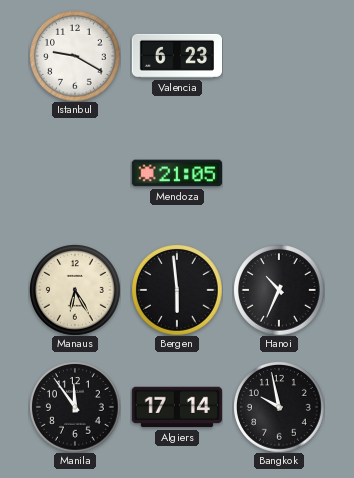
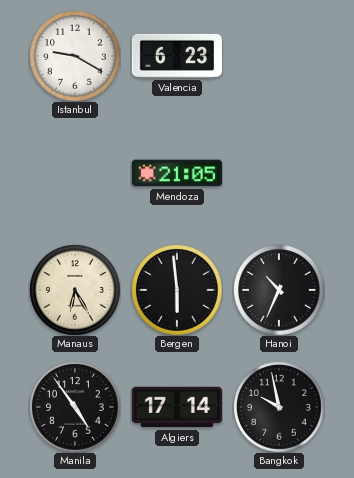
Manila: 11:54 -> 4:54
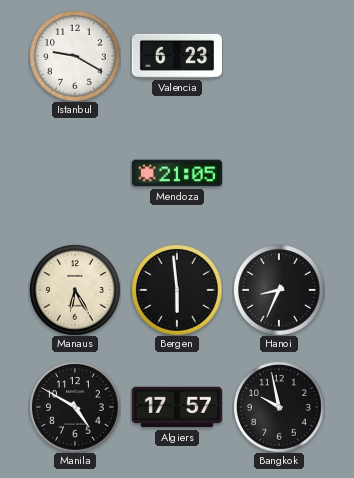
Hanoi: 10:34 -> 8:34
Manila: 4:54 -> 4:50
Algiers: 17:14 -> 17:57
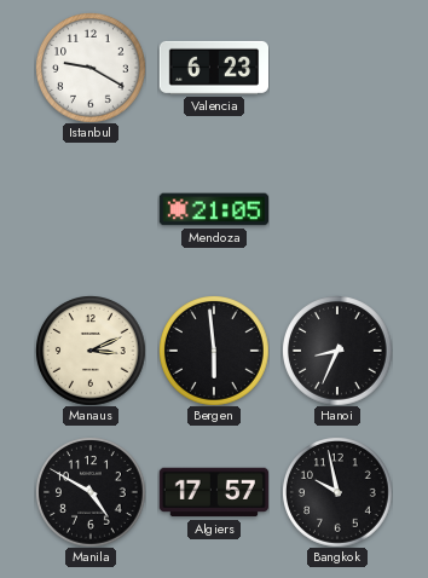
Manaus: 6:25 -> 3:11
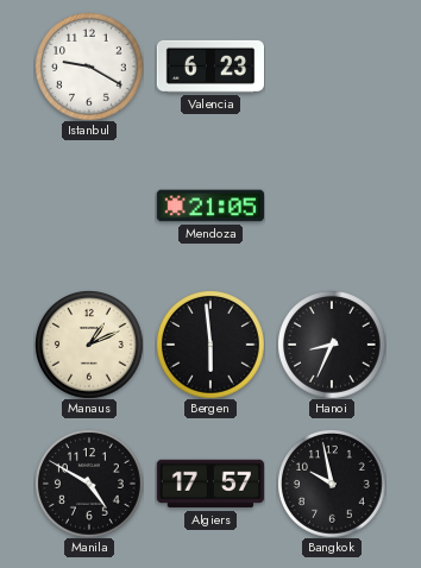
Manaus: 3:11 -> 1:11
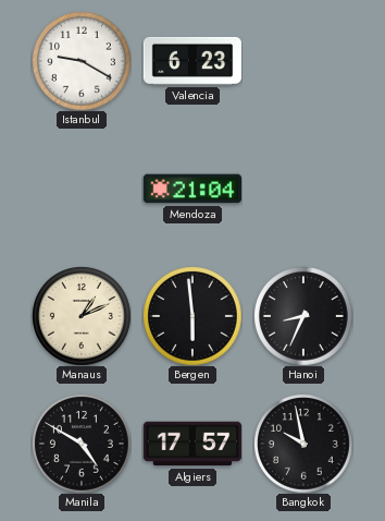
Mendoza: 21:05 -> 21:04
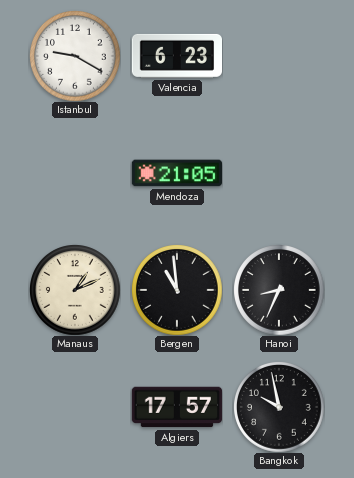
Mendoza: 21:04 -> 21:05
Bergen: 5:59 -> 10:59
Manila: 4:50 -> none
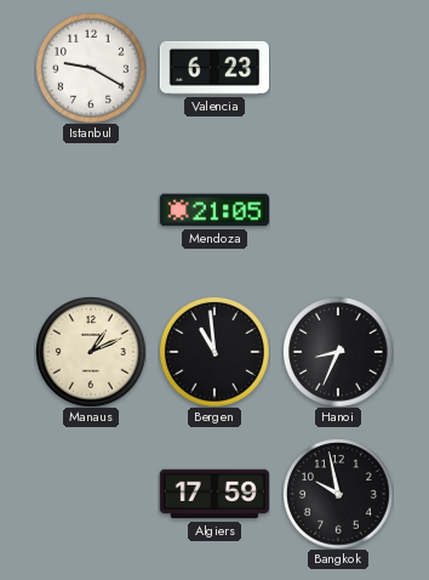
Algiers: 17:57 -> 17:59
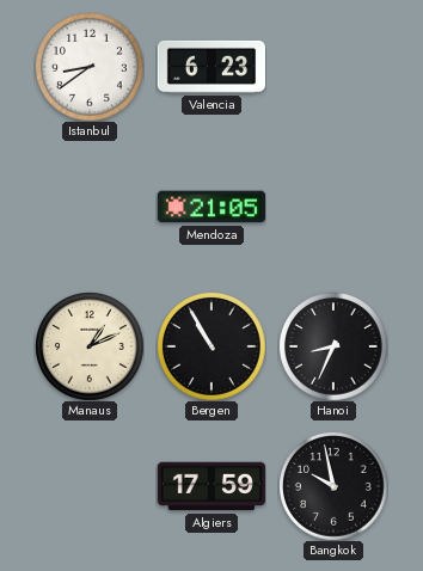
Istanbul: 9:20 -> 8:39
Bergen: 10:59 -> 10:55
